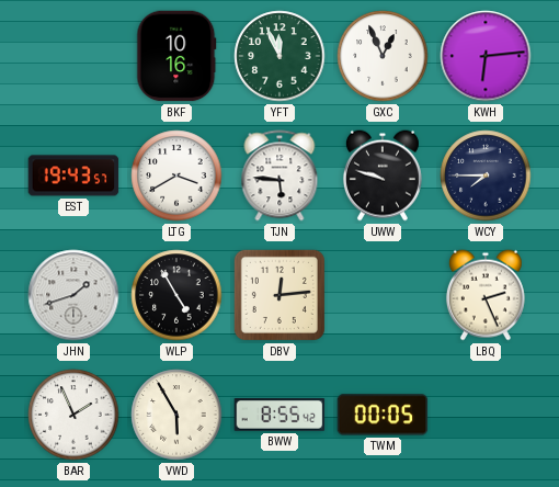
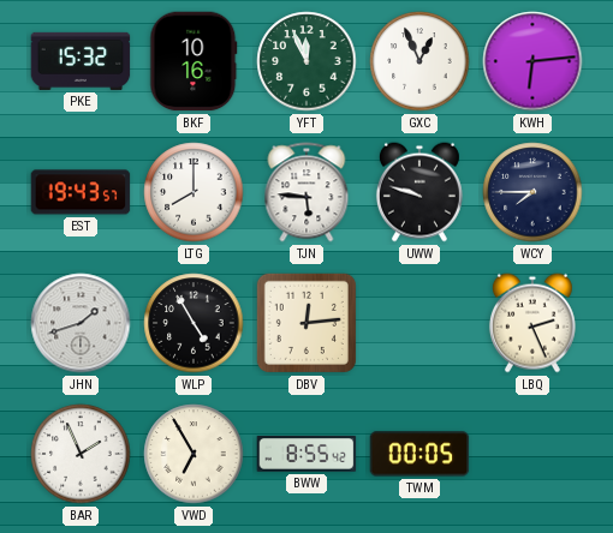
PKE: none -> 15:32
LTG: 3:40 -> 8:00
VWD: 5:55 -> 6:55
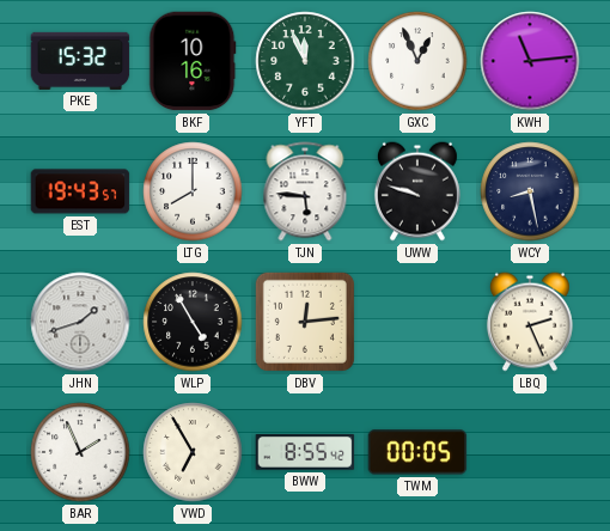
KWH: 6:14 -> 11:14
WCY: 7:45 -> 8:28
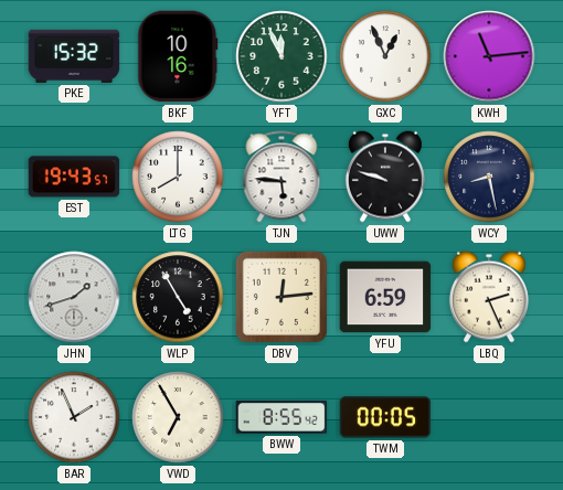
YFU: none -> 6:59
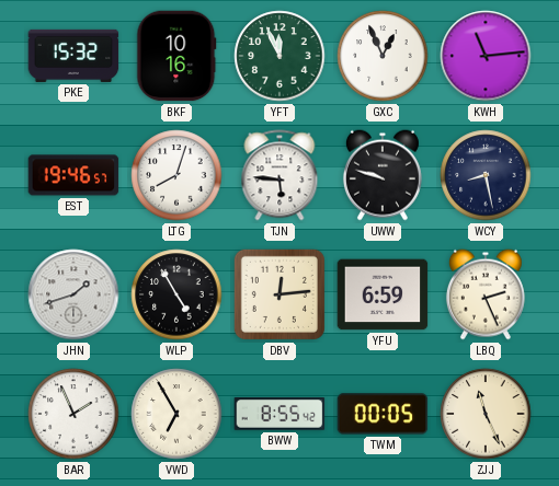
EST: 19:43 -> 19:46
LTG: 8:00 -> 8:03
ZJJ: none -> 11:26
